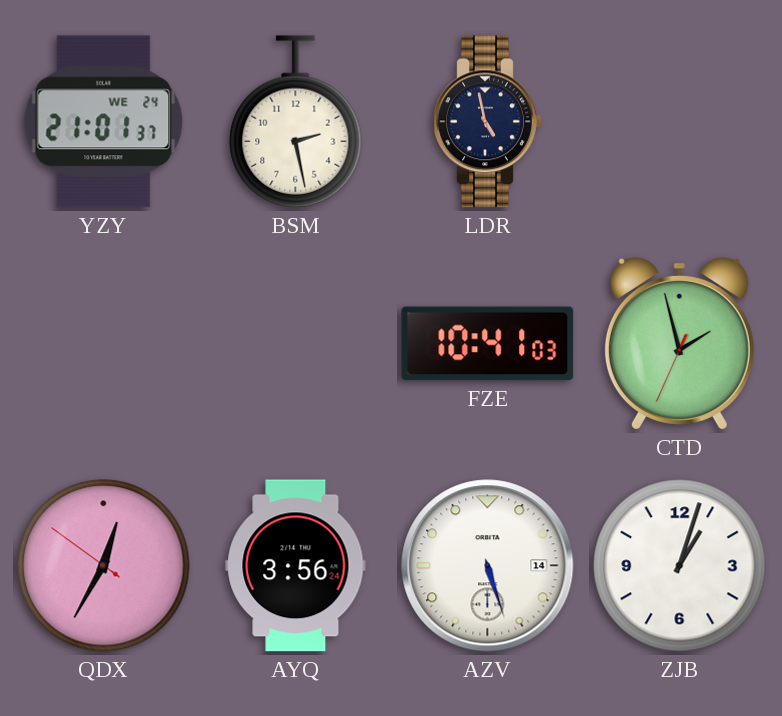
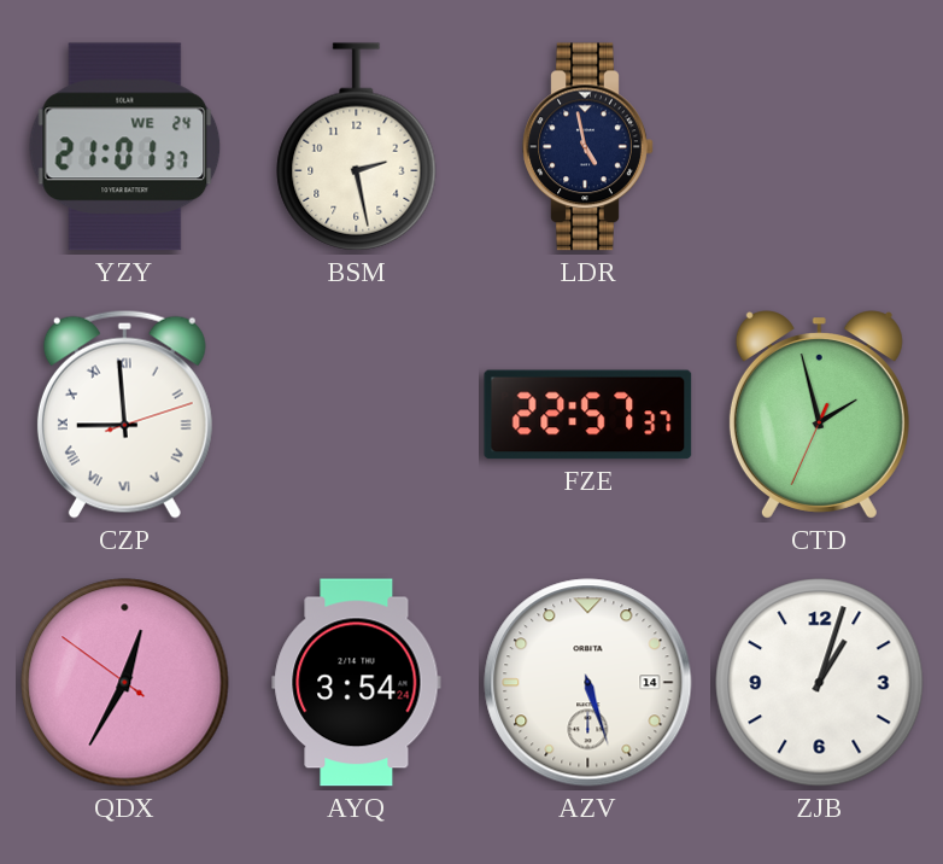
CZP: none -> 8:59
FZE: 10:41 -> 22:57
AYQ: 3:56 -> 3:54
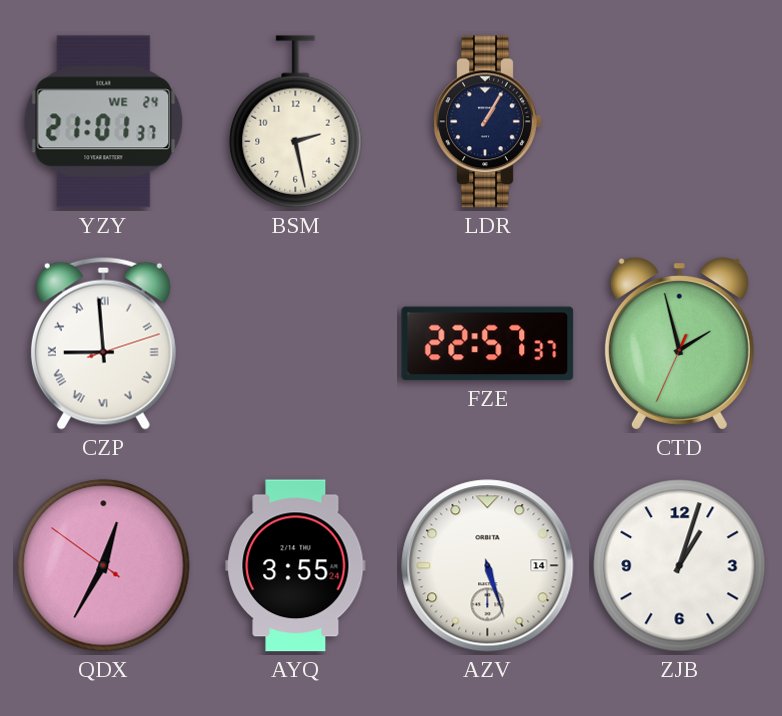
LDR: 4:58 -> 1:05
AYQ: 3:54 -> 3:55
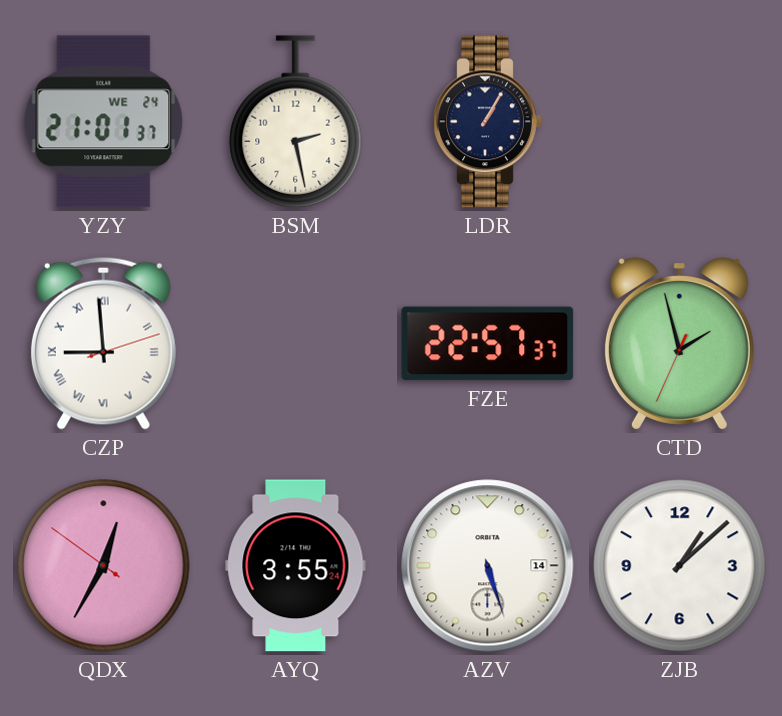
ZJB: 1:03 -> 1:08
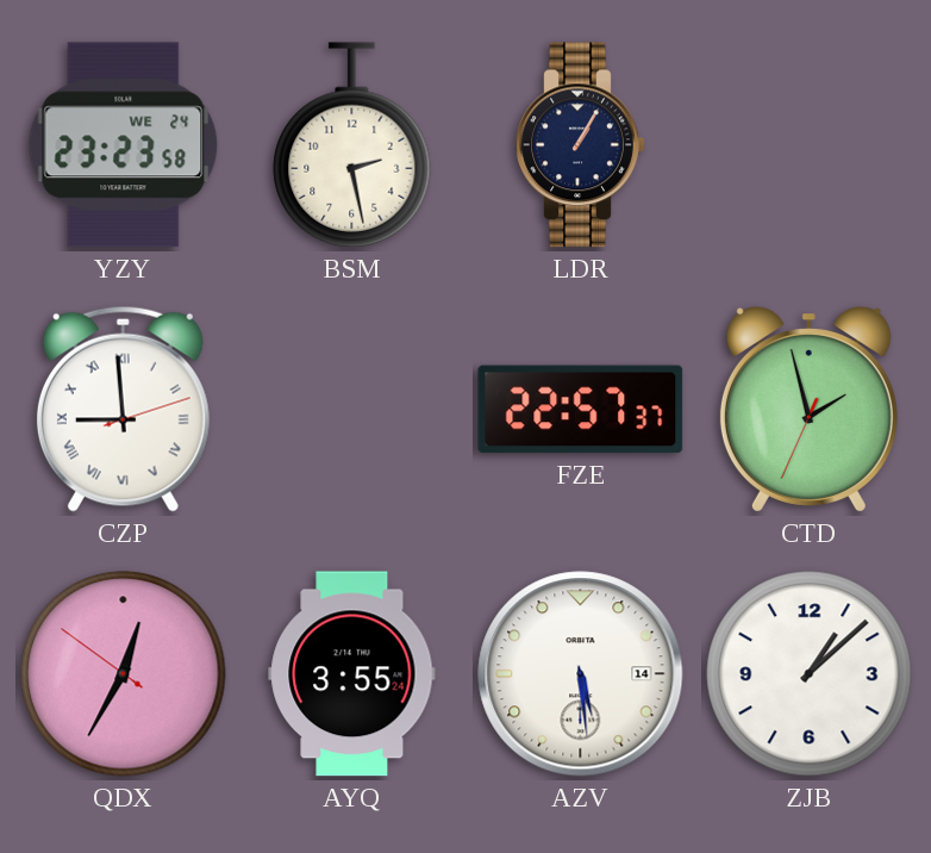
YZY: 21:01 -> 23:23
AZV: 5:27 -> 5:29
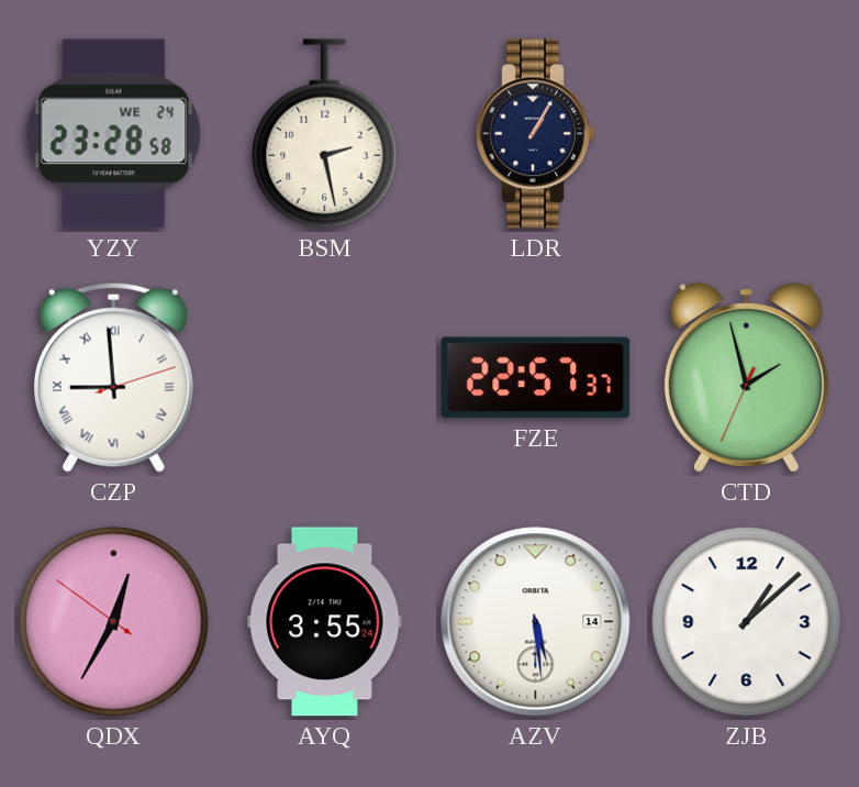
YZY: 23:23 -> 23:28
